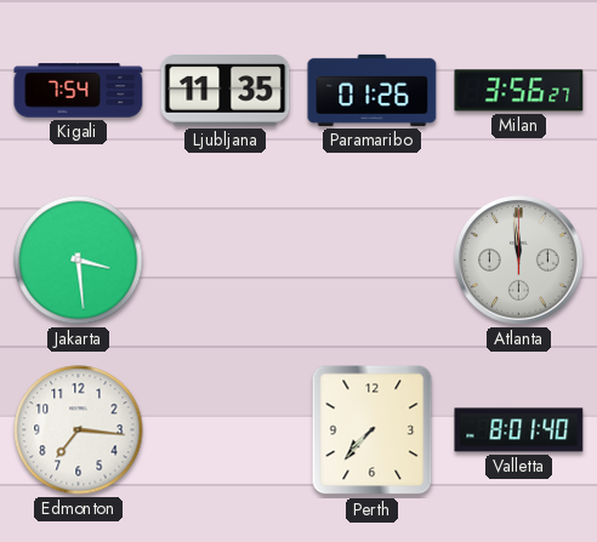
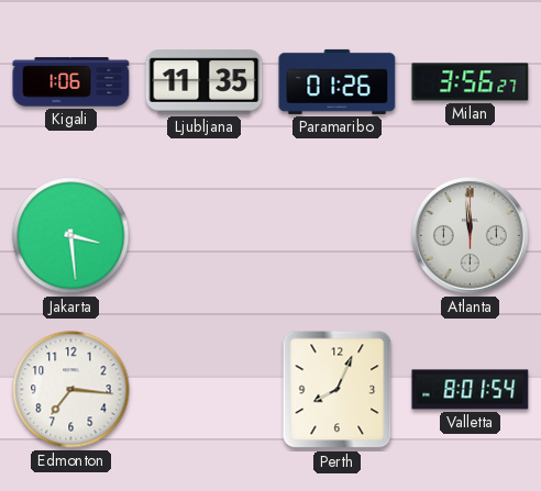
Kigali: 7:54 -> 1:06
Perth: 7:37 -> 8:04
Valletta: 8:01:40 -> 8:01:54
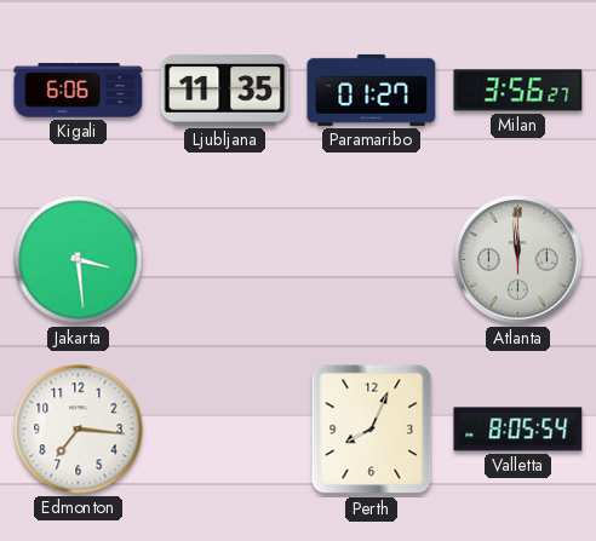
Kigali: 1:06 -> 6:06
Paramaribo: 01:26 -> 01:27
Valletta: 8:01 -> 8:05
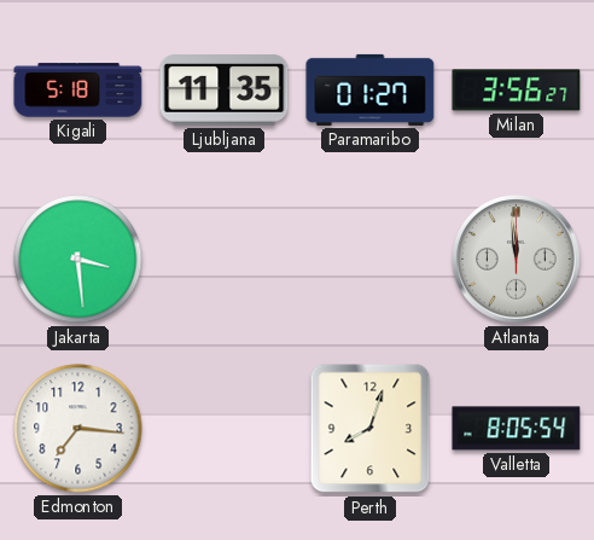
Kigali: 6:06 -> 5:18
Perth: 8:04 -> 8:03
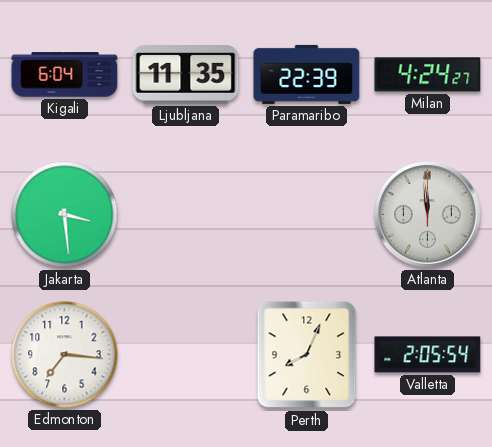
Kigali: 5:18 -> 6:04
Paramaribo: 01:27 -> 22:39
Milan: 3:56 -> 4:24
Perth: 8:03 -> 8:04
Valletta: 8:05 -> 2:05
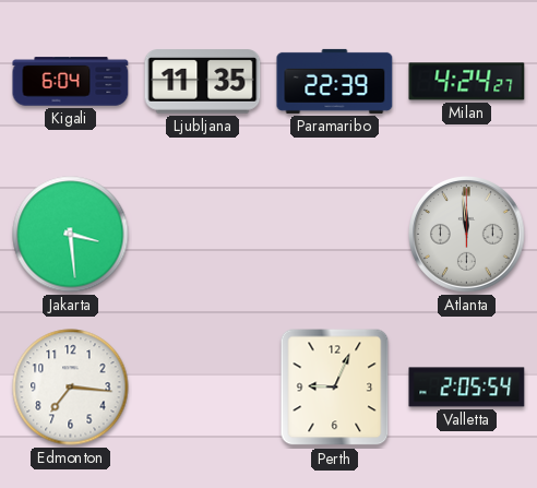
Perth: 8:04 -> 9:04
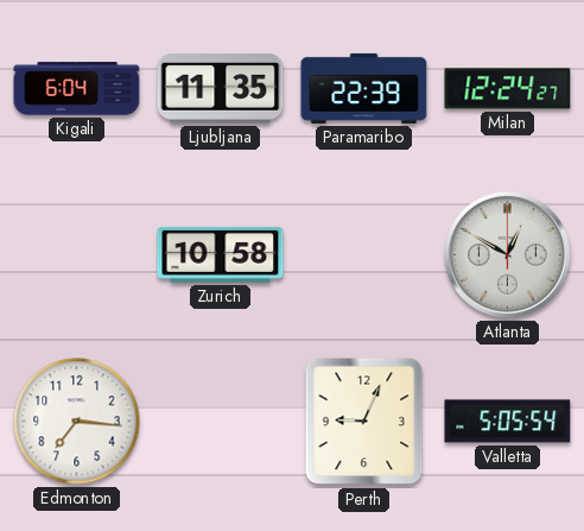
Milan: 4:24 -> 12:24
Jakarta: 3:29 -> none
Zurich: none -> 10:58
Atlanta: 11:59 -> 12:50
Valletta: 2:05 -> 5:05
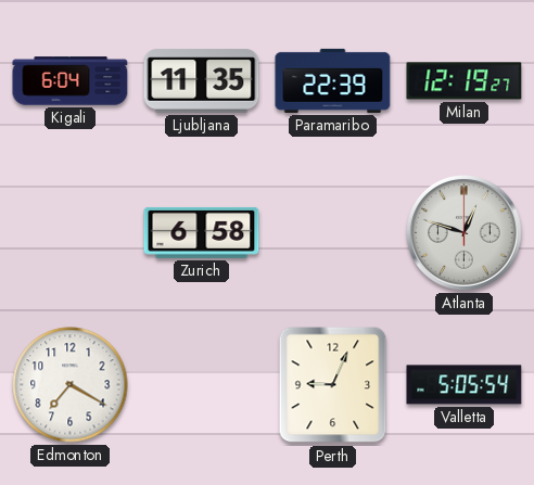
Milan: 12:24 -> 12:19
Zurich: 10:58 -> 6:58
Atlanta: 12:50 -> 12:48
Edmonton: 7:16 -> 7:20
